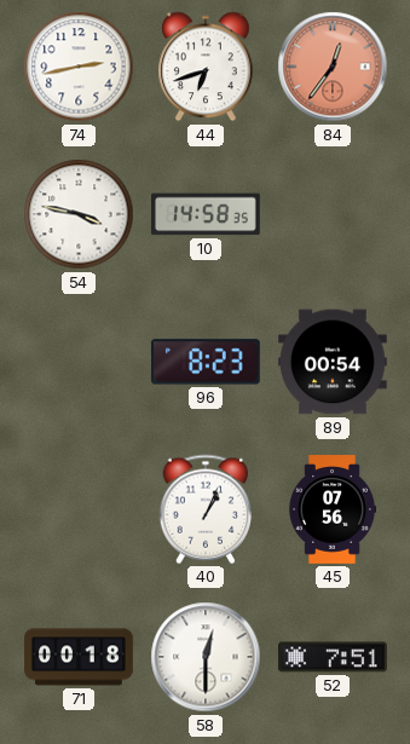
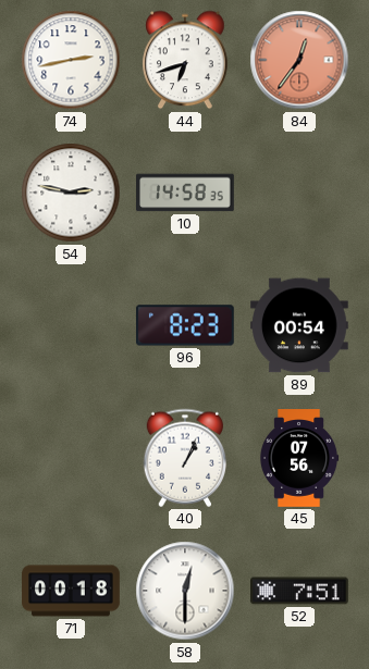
54: 3:47 -> 2:47
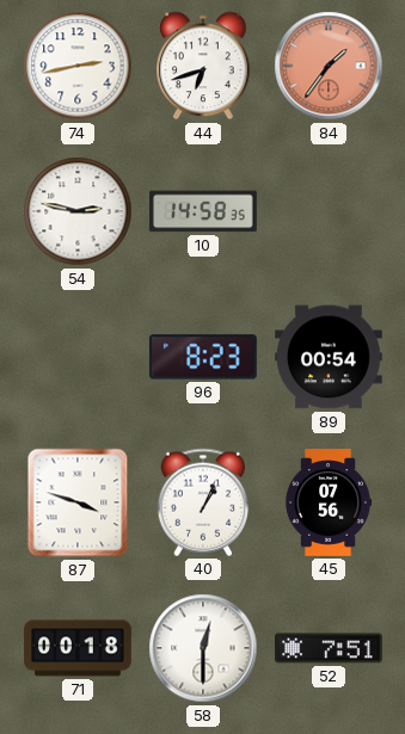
84: 12:36 -> 1:36
87: none -> 3:48
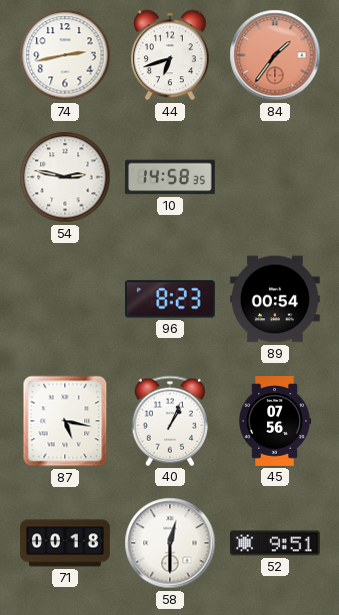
87: 3:48 -> 5:17
52: 7:51 -> 9:51
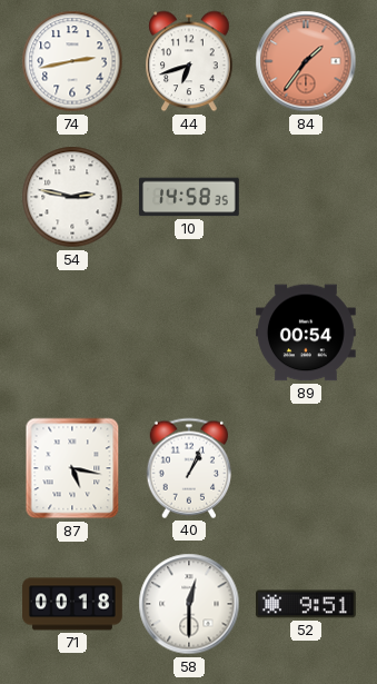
96: 8:23 -> none
45: 07:56 -> none
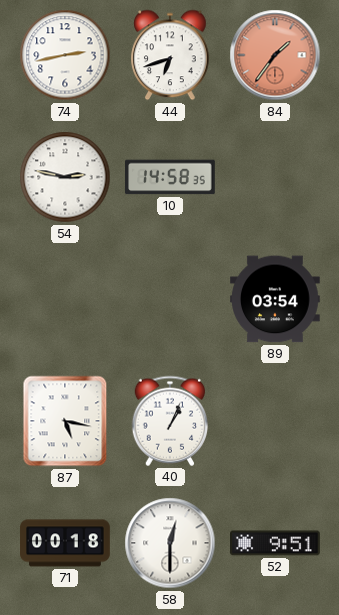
89: 00:54 -> 03:54
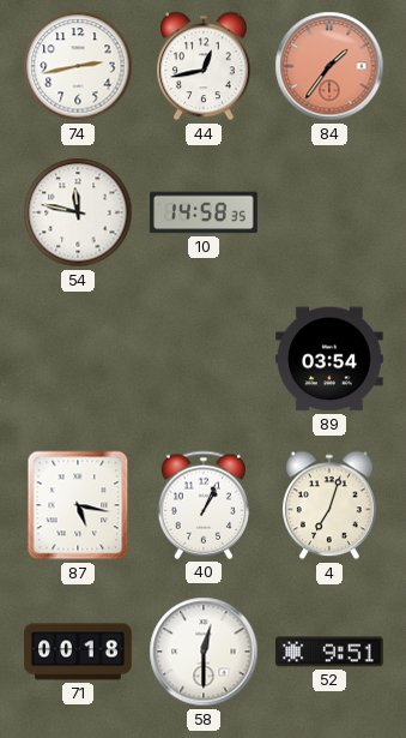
44: 6:42 -> 12:43
54: 2:47 -> 11:47
4: none -> 7:03
